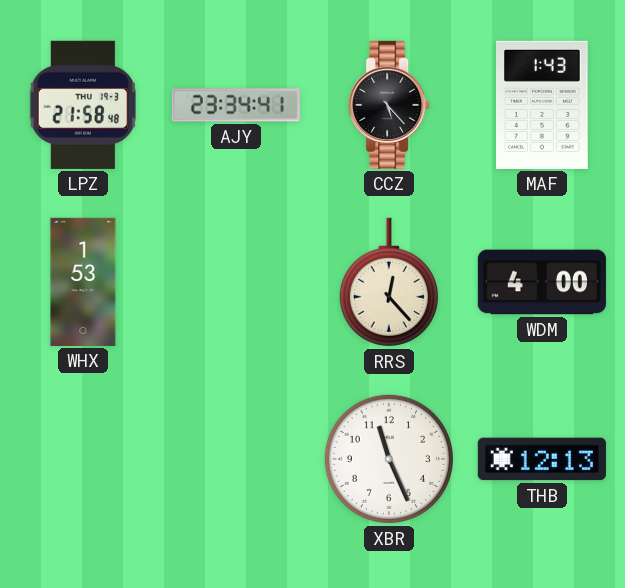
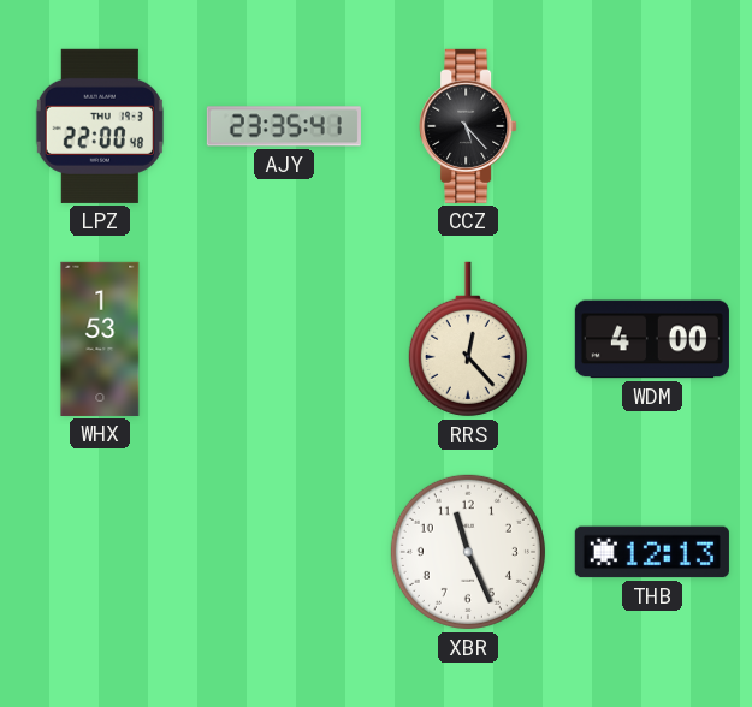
LPZ: 21:58 -> 22:00
AJY: 23:34 -> 23:35
MAF: 1:43 -> none
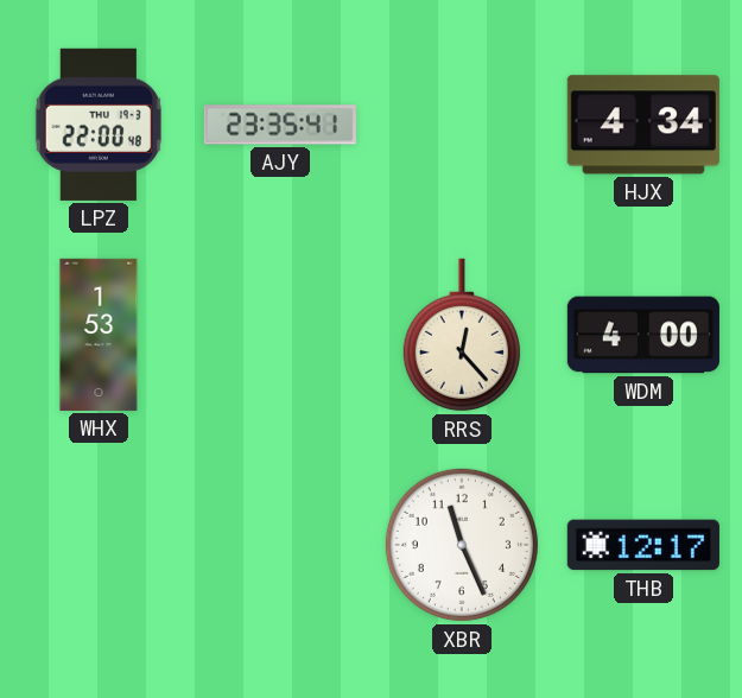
CCZ: 5:23 -> none
HJX: none -> 4:34
THB: 12:13 -> 12:17
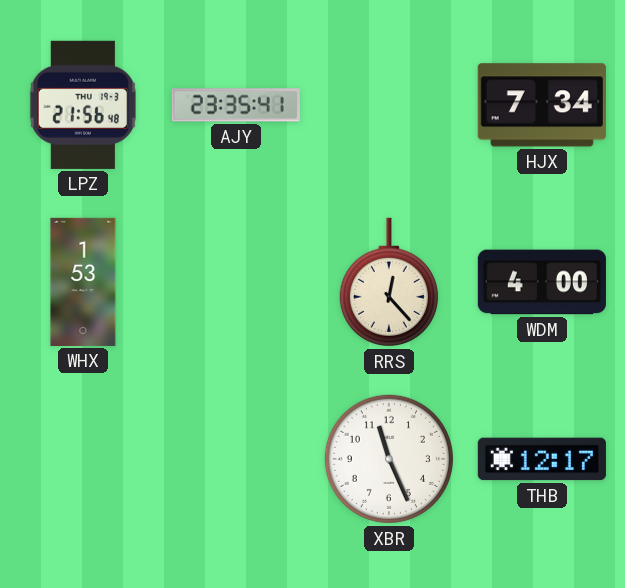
LPZ: 22:00 -> 21:56
HJX: 4:34 -> 7:34
